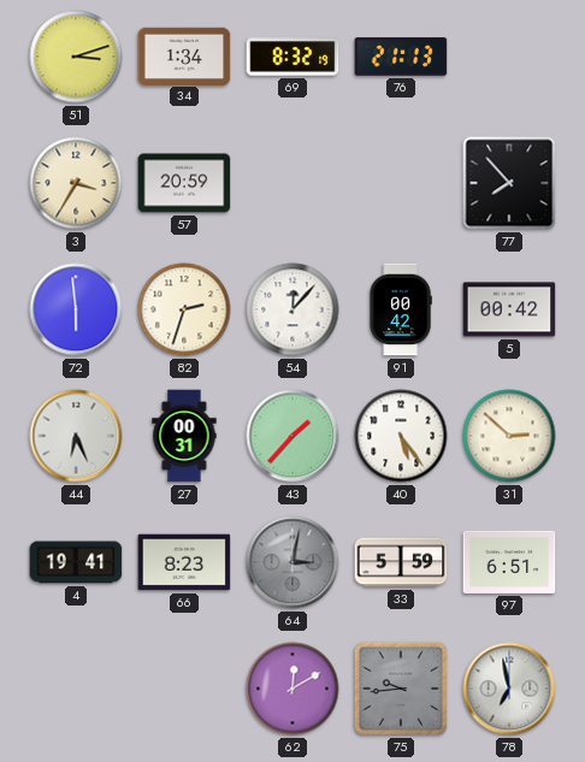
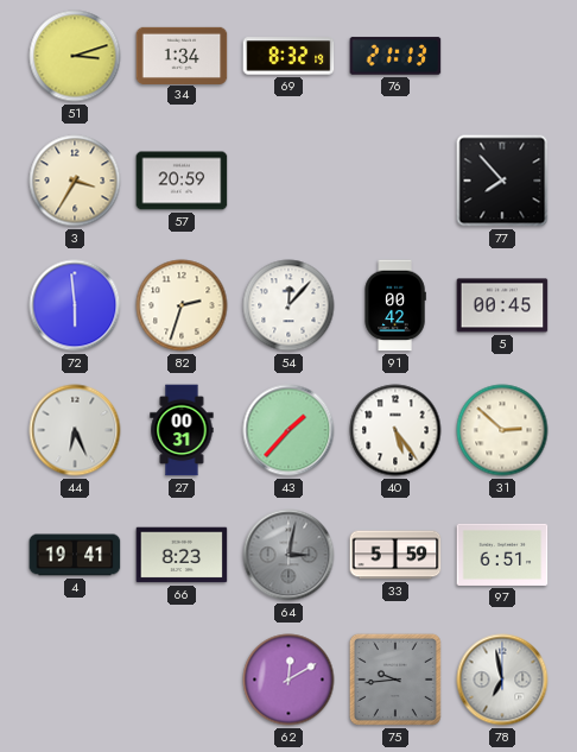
5: 00:42 -> 00:45
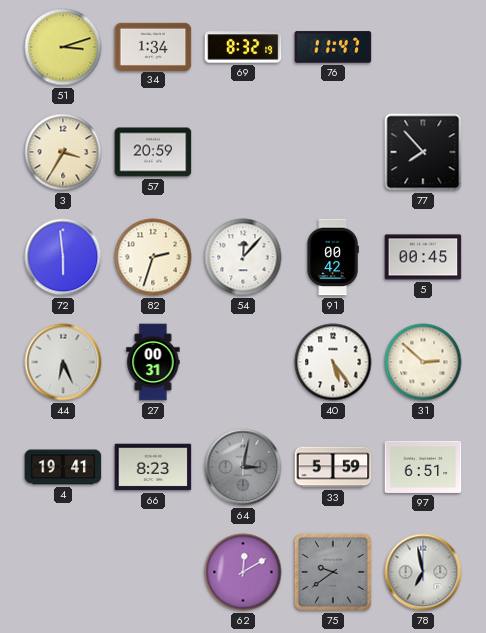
76: 21:13 -> 11:47
43: 1:37 -> none
75: 9:44 -> 9:39
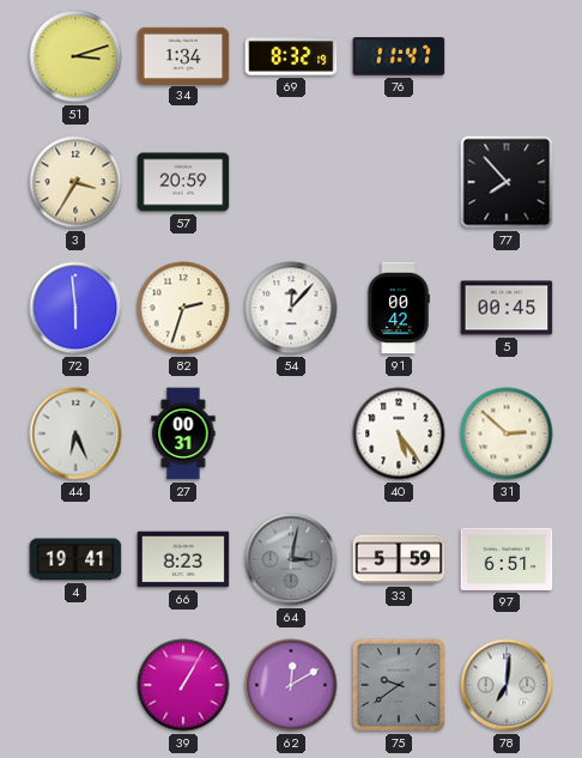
39: none -> 1:05
78: 6:58 -> 7:01
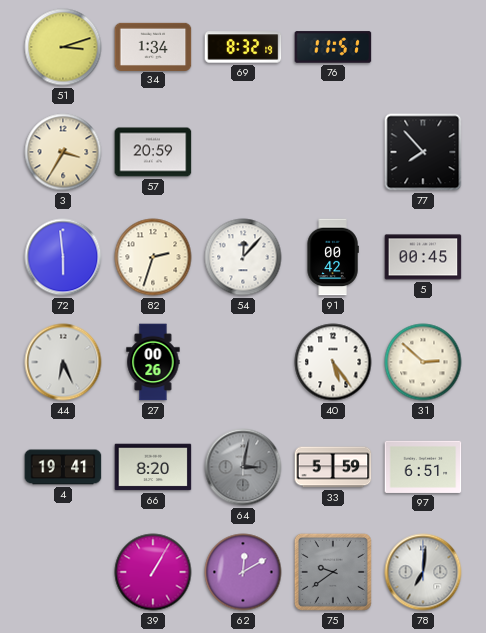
76: 11:47 -> 11:51
27: 00:31 -> 00:26
66: 8:23 -> 8:20
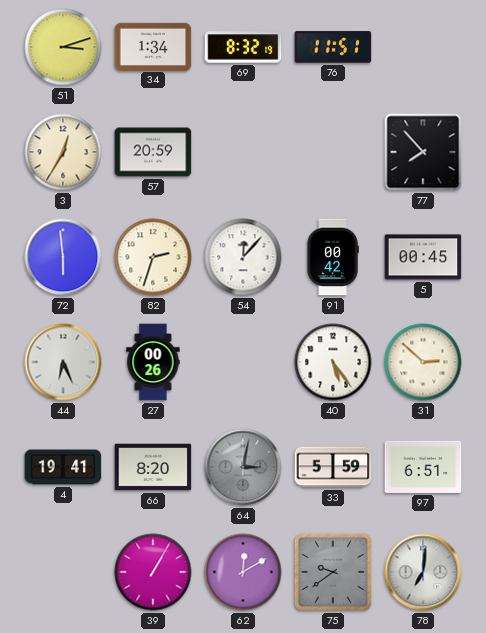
3: 3:35 -> 12:35
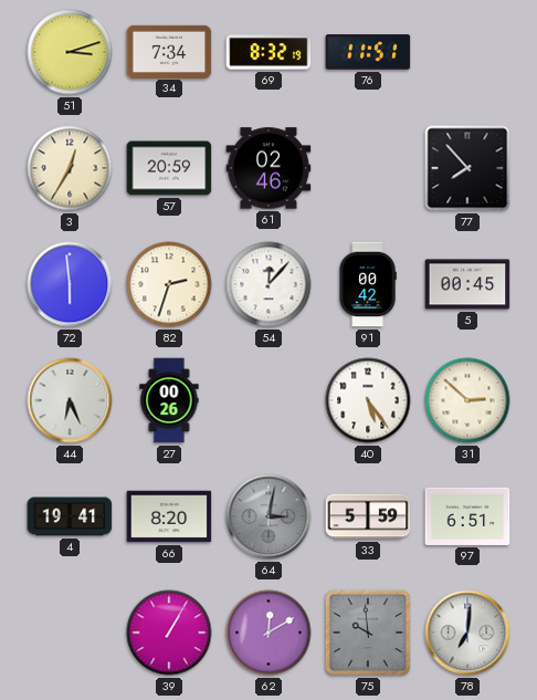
34: 1:34 -> 7:34
61: none -> 02:46
75: 9:39 -> 9:59
